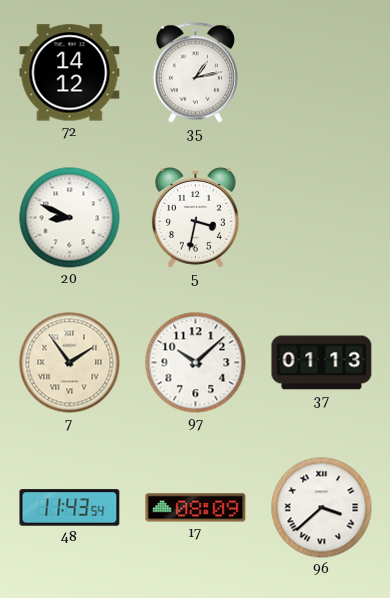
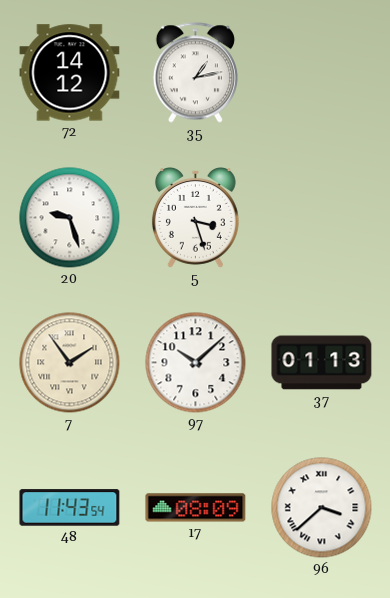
20: 8:49 -> 9:27
5: 3:32 -> 3:27
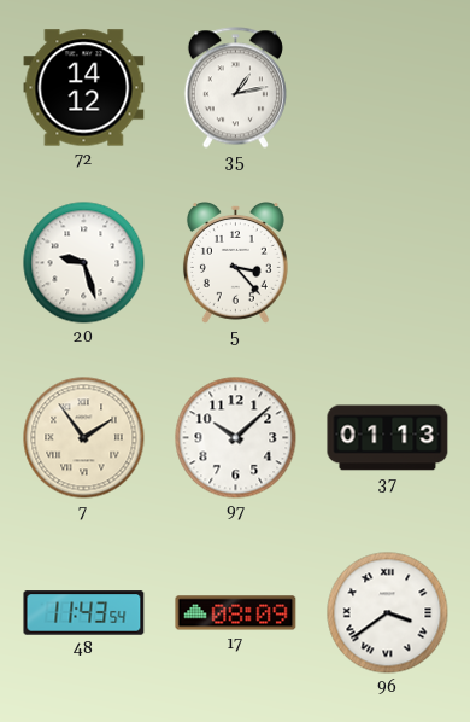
5: 3:27 -> 3:23
96: 3:38 -> 3:39
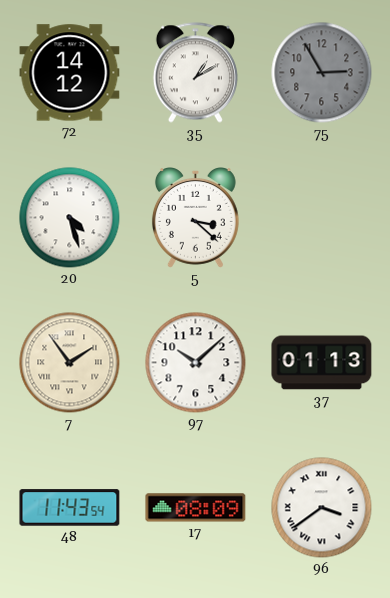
35: 1:13 -> 1:10
75: none -> 2:55
20: 9:27 -> 4:27
5: 3:23 -> 3:22
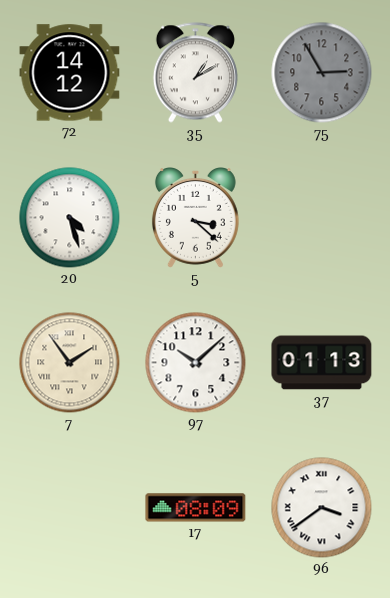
48: 11:43 -> none
